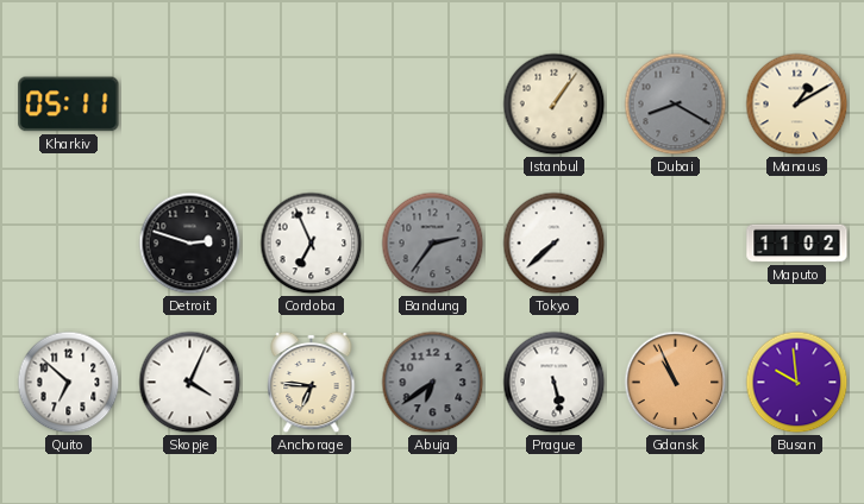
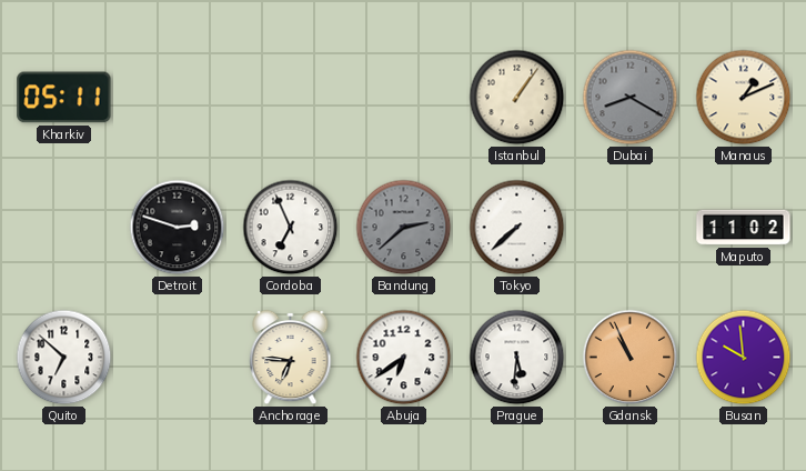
Manaus: 1:10 -> 1:11
Bandung: 2:36 -> 2:38
Skopje: 4:04 -> none
Abuja dial: grey -> white
Prague: 5:28 -> 5:31
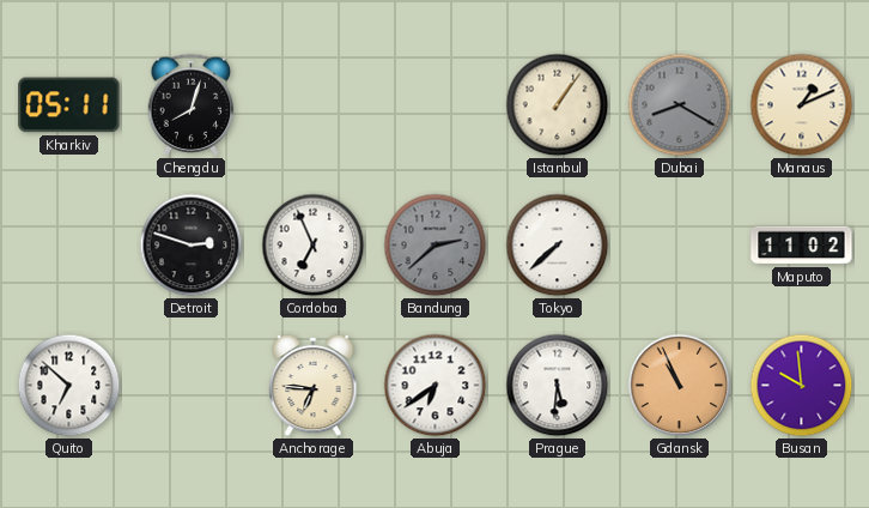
Chengdu: none -> 8:03
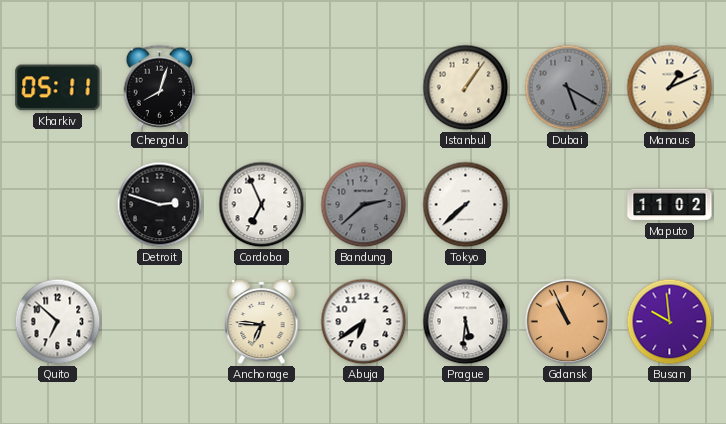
Dubai: 8:20 -> 5:20
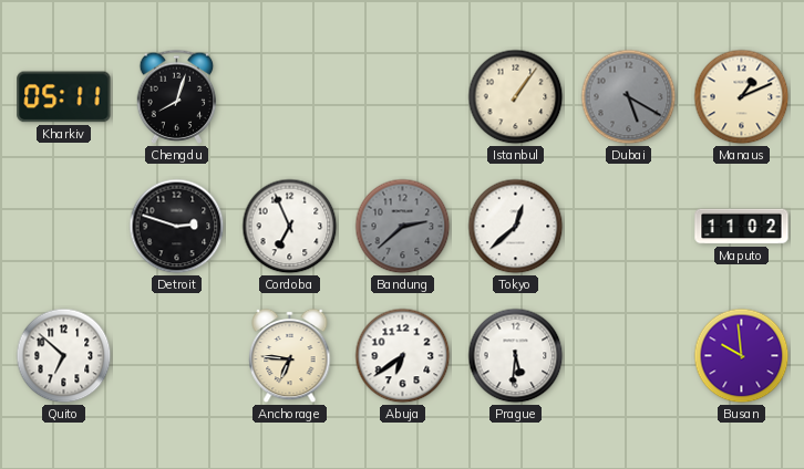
Tokyo: 7:38 -> 12:38
Gdansk: 10:56 -> none
